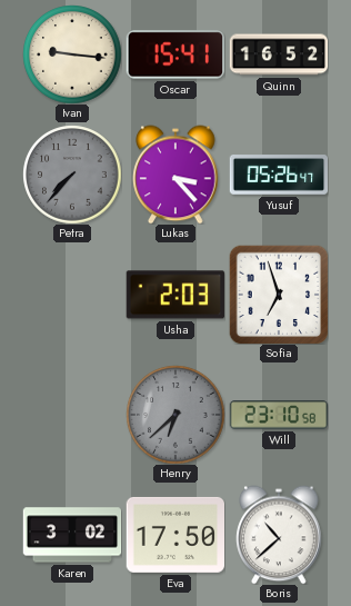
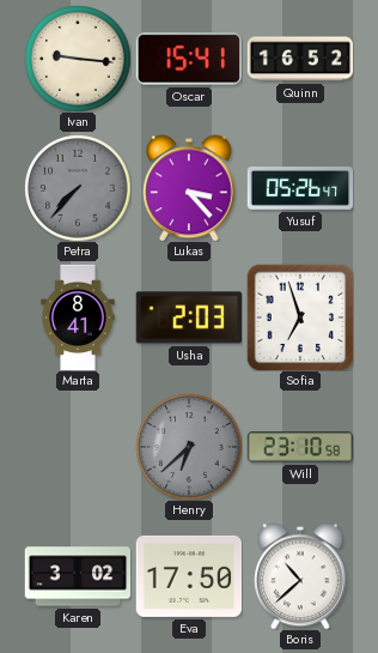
Marta: none -> 8:41
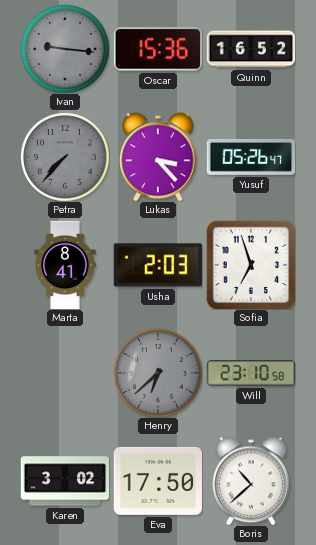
Ivan dial: cream -> grey
Oscar: 15:41 -> 15:36
